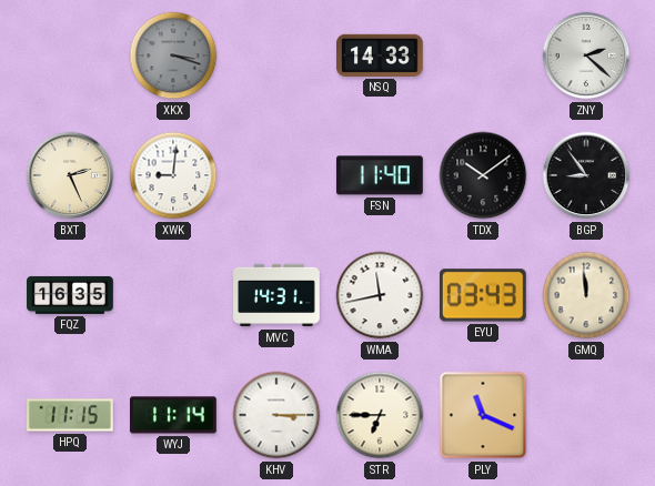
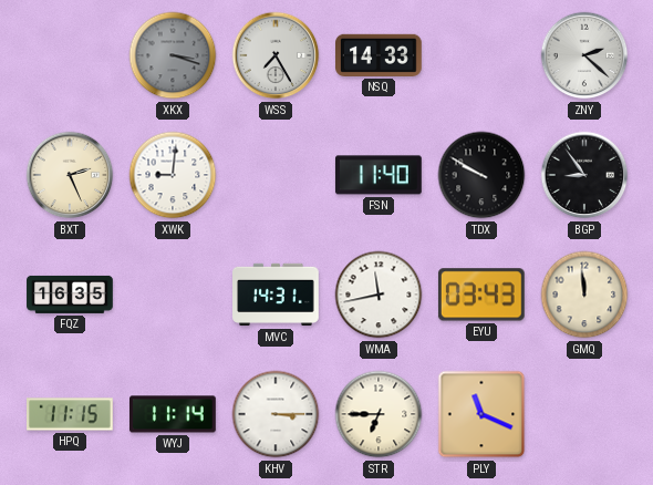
WSS: none -> 7:25
TDX: 10:09 -> 9:50
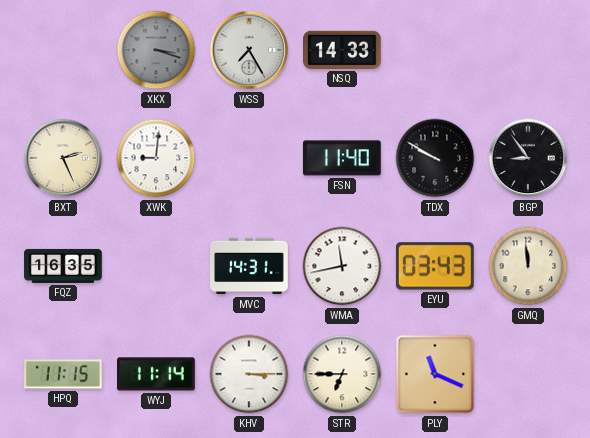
ZNY: 2:22 -> none
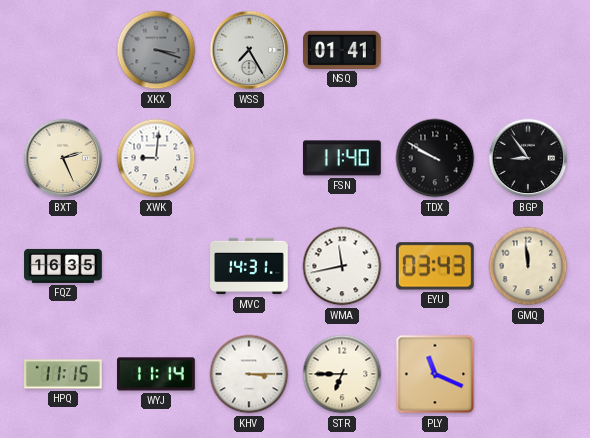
NSQ: 14:33 -> 01:41
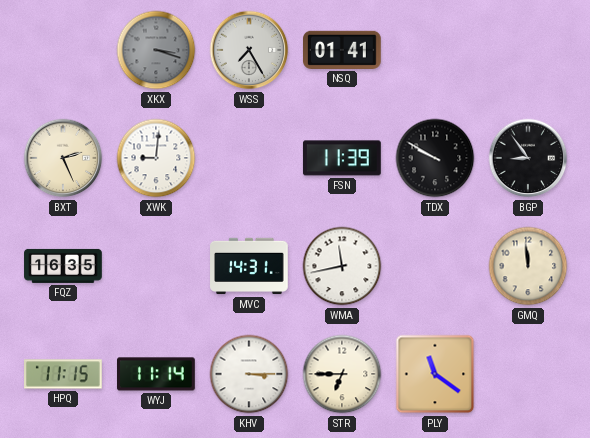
FSN: 11:40 -> 11:39
EYU: 03:43 -> none
PLY: 11:19 -> 11:21
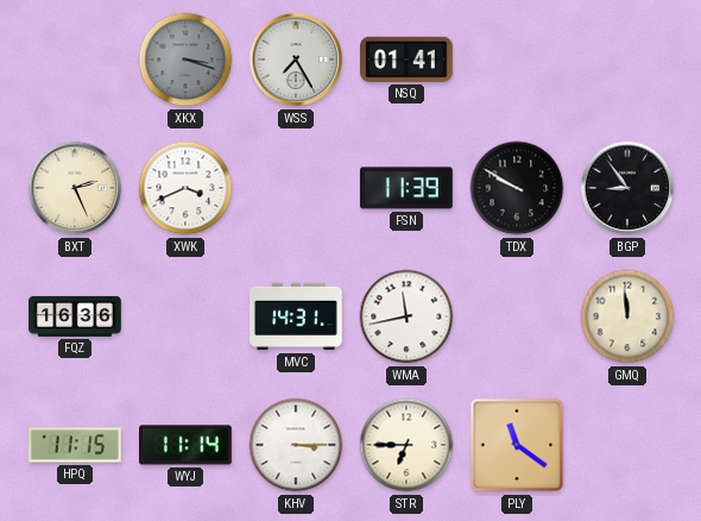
XWK: 9:01 -> 3:41
FQZ: 16:35 -> 16:36
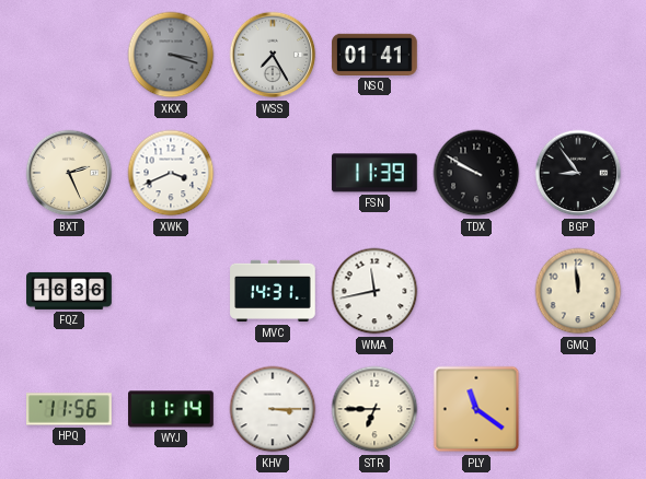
HPQ: 11:15 -> 11:56
